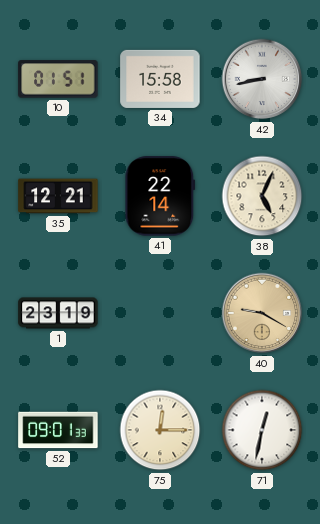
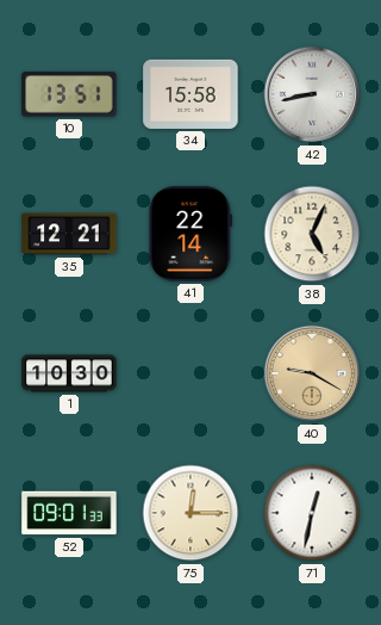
10: 01:51 -> 13:51
1: 23:19 -> 10:30
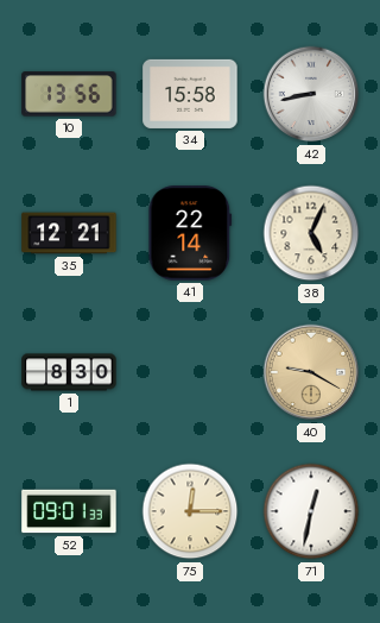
10: 13:51 -> 13:56
1: 10:30 -> 8:30
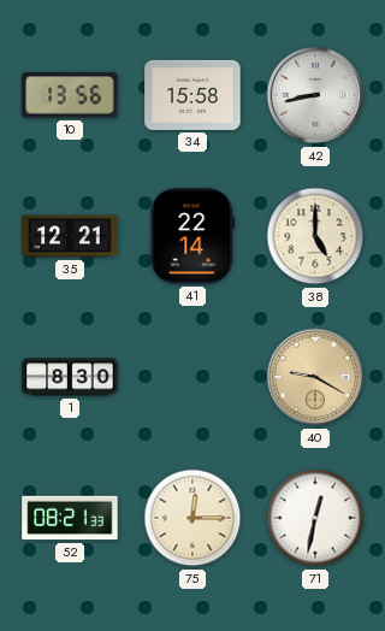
38: 5:04 -> 5:00
52: 09:01 -> 08:21
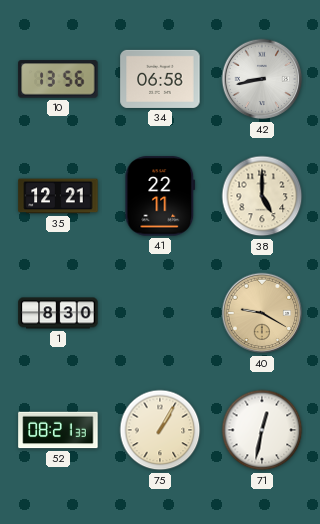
34: 15:58 -> 06:58
41: 22:14 -> 22:11
75: 12:15 -> 1:05
